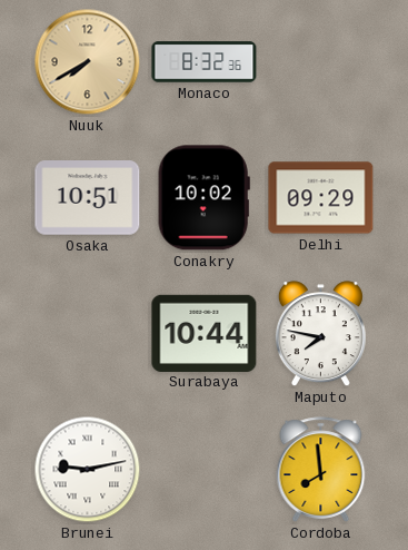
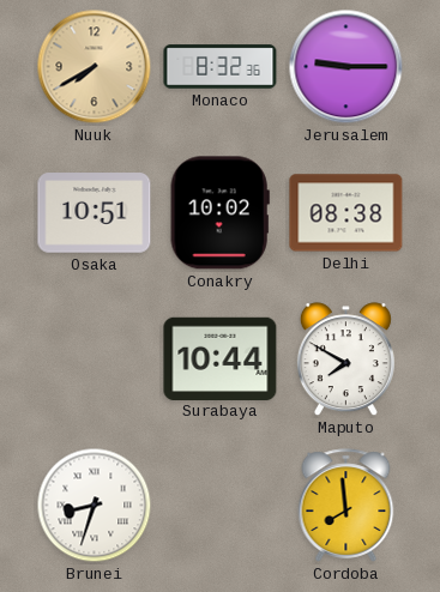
Jerusalem: none -> 9:15
Delhi: 09:29 -> 08:38
Maputo: 7:47 -> 7:50
Brunei: 9:13 -> 8:33
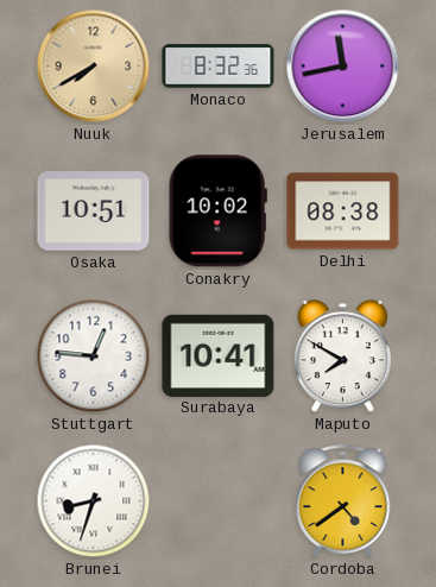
Jerusalem: 9:15 -> 11:43
Stuttgart: none -> 12:46
Surabaya: 10:44 -> 10:41
Cordoba: 7:59 -> 4:39
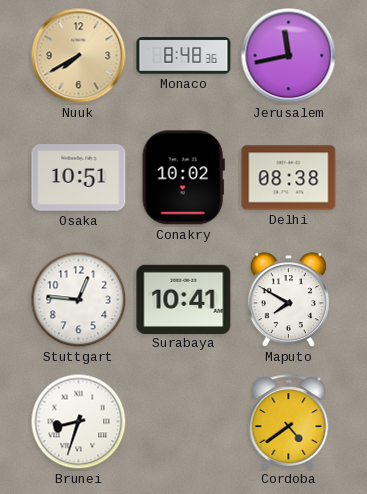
Monaco: 8:32 -> 8:48
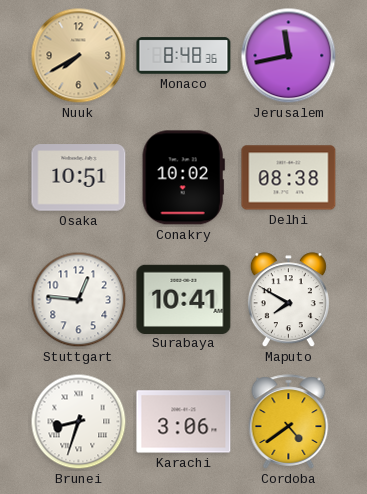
Karachi: none -> 3:06
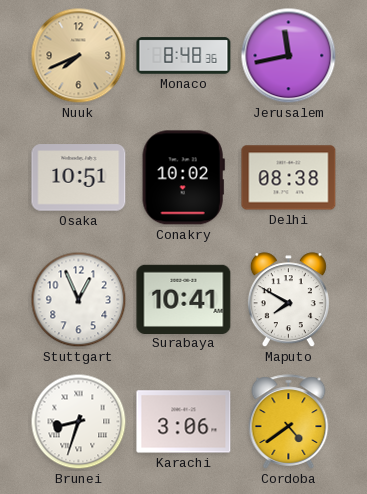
Nuuk: 7:40 -> 7:41
Stuttgart: 12:46 -> 12:56
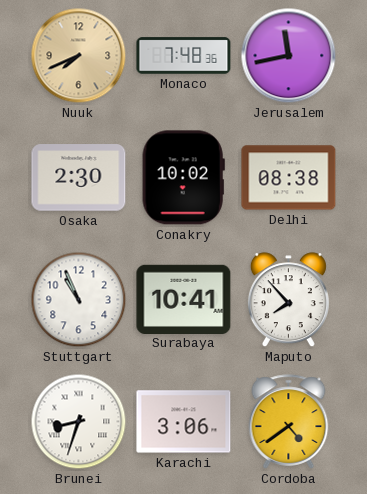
Monaco: 8:48 -> 7:48
Osaka: 10:51 -> 2:30
Stuttgart: 12:56 -> 10:56
Maputo: 7:50 -> 7:53
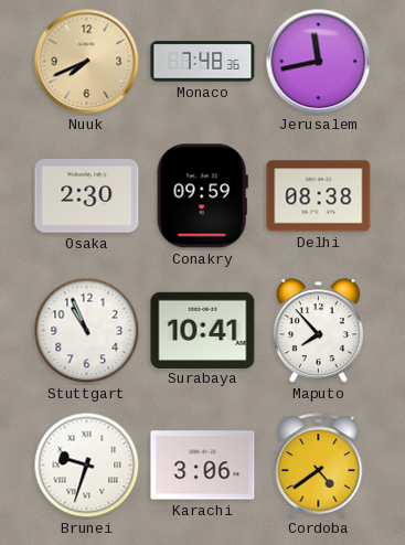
Conakry: 10:02 -> 09:59
Brunei: 8:33 -> 9:33
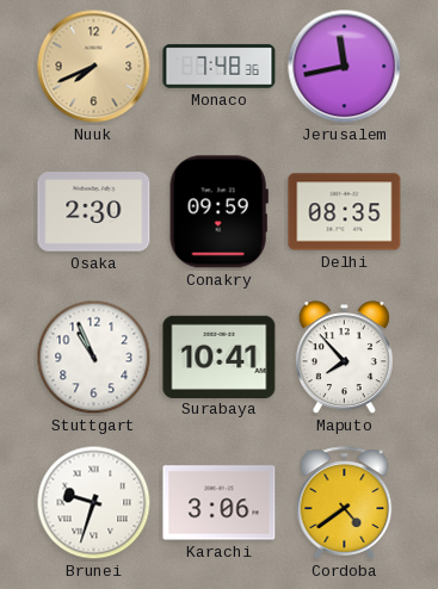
Delhi: 08:38 -> 08:35
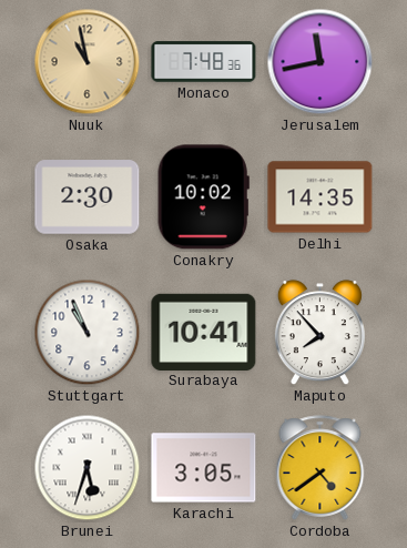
Nuuk: 7:41 -> 10:58
Conakry: 09:59 -> 10:02
Delhi: 08:35 -> 14:35
Brunei: 9:33 -> 5:33
Karachi: 3:06 -> 3:05
